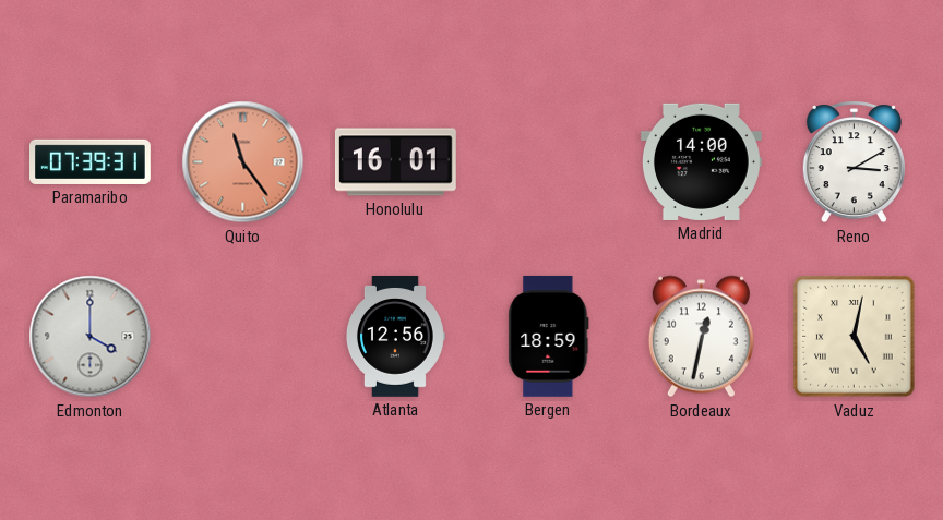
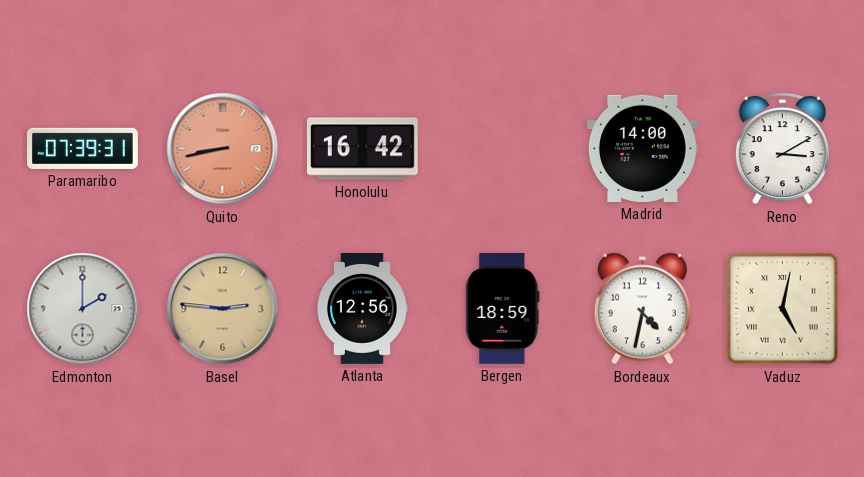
Quito: 11:24 -> 8:43
Honolulu: 16:01 -> 16:42
Edmonton: 4:00 -> 2:00
Basel: none -> 2:46
Bordeaux: 12:32 -> 4:32
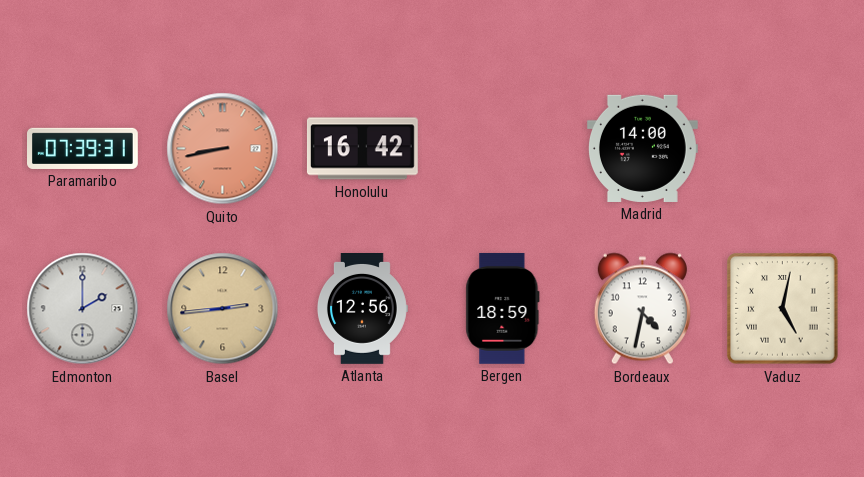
Reno: 3:10 -> none
Basel: 2:46 -> 2:44
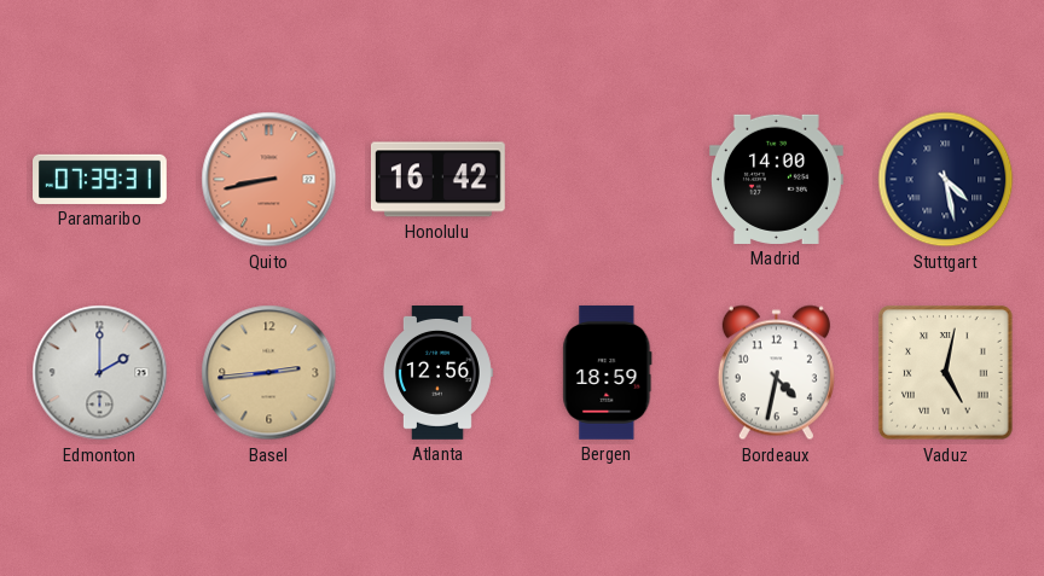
Stuttgart: none -> 4:28
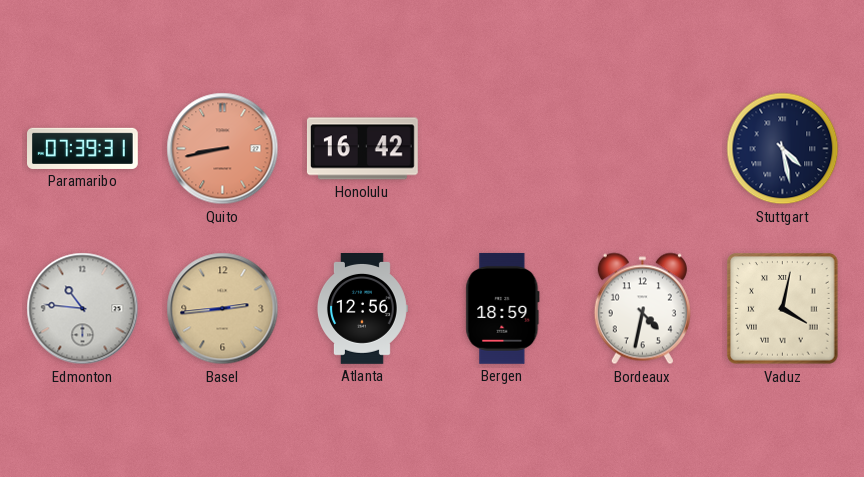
Madrid: 14:00 -> none
Edmonton: 2:00 -> 10:46
Vaduz: 5:02 -> 4:02
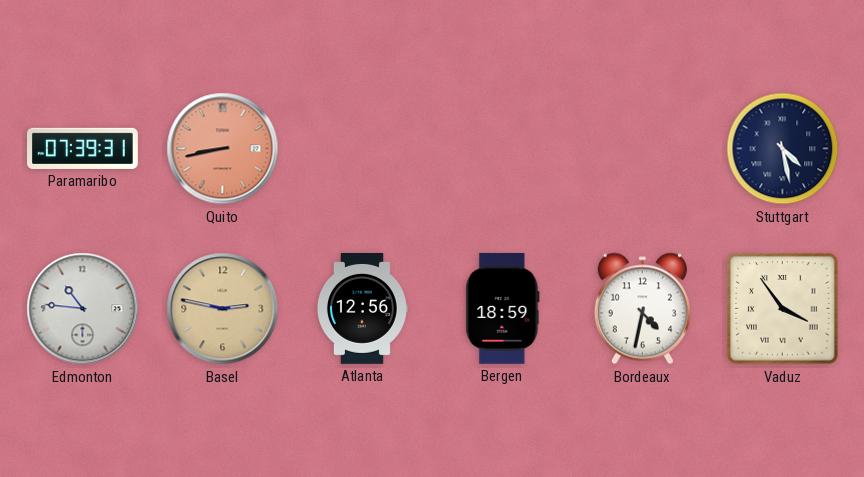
Honolulu: 16:42 -> none
Basel: 2:44 -> 2:47
Vaduz: 4:02 -> 3:54
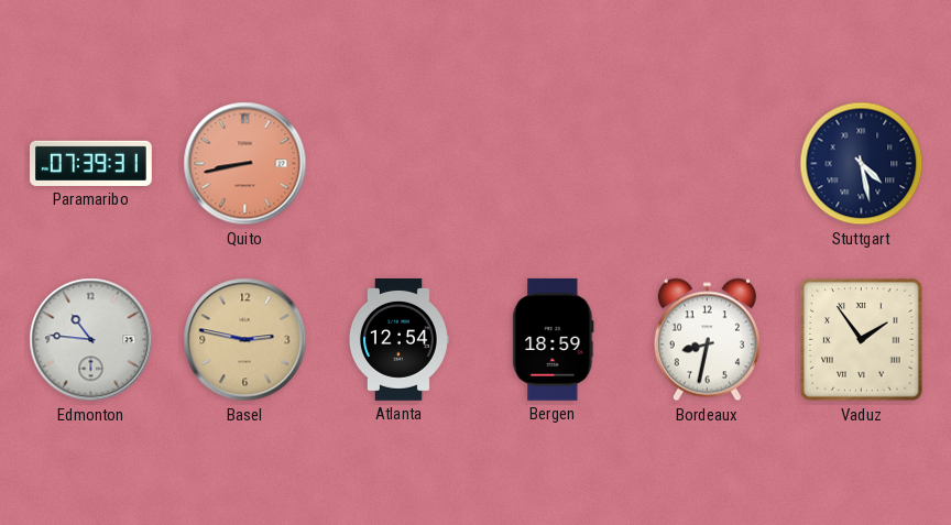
Atlanta: 12:56 -> 12:54
Bordeaux: 4:32 -> 8:32
Vaduz: 3:54 -> 1:54
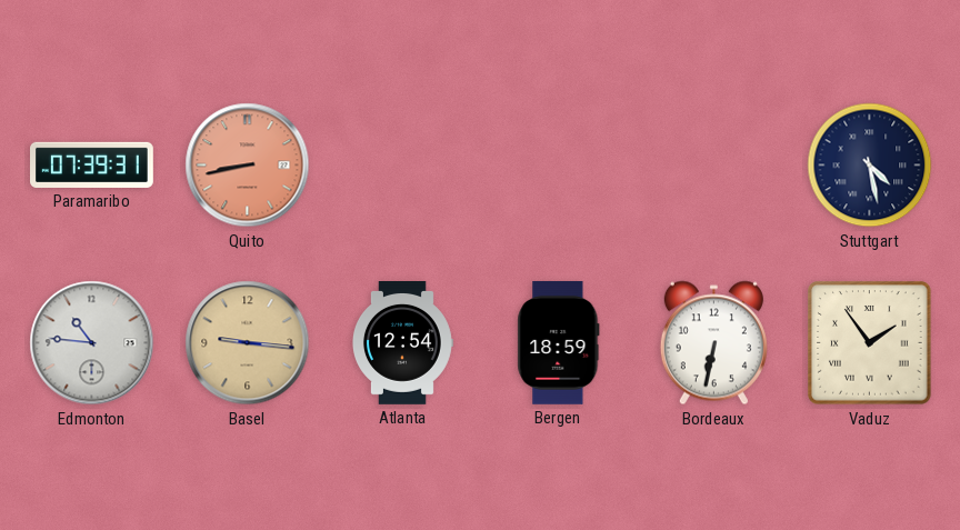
Basel: 2:47 -> 9:16
Bordeaux: 8:32 -> 6:32
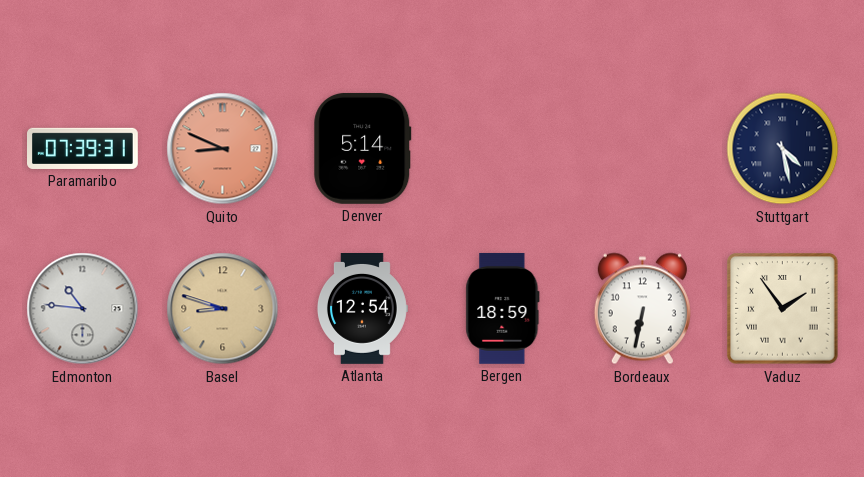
Quito: 8:43 -> 8:49
Denver: none -> 5:14
Basel: 9:16 -> 8:48
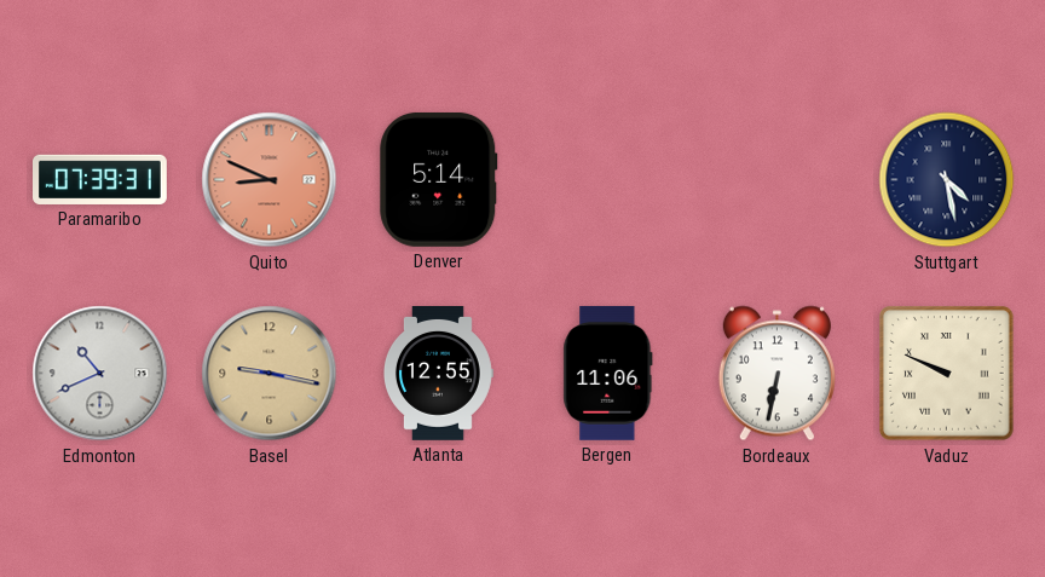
Edmonton: 10:46 -> 10:41
Basel: 8:48 -> 9:17
Atlanta: 12:54 -> 12:55
Bergen: 18:59 -> 11:06
Vaduz: 1:54 -> 9:49
